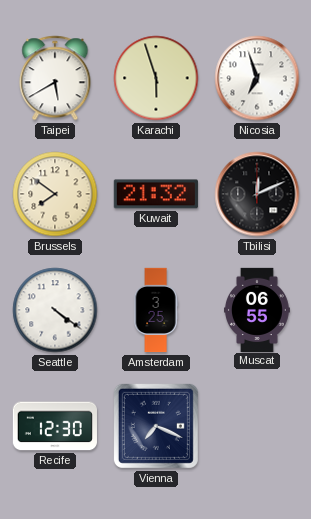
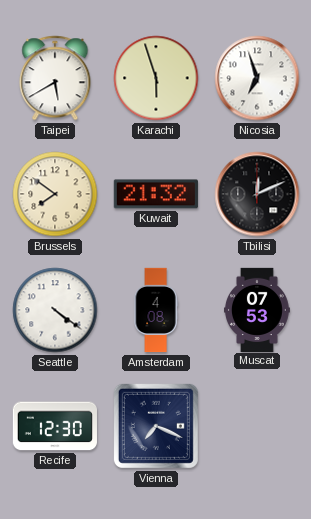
Amsterdam: 3:25 -> 4:08
Muscat: 06:55 -> 07:53
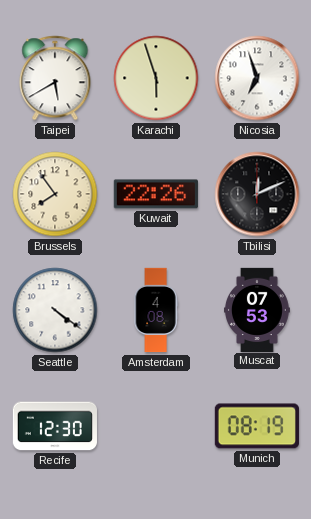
Brussels: 7:51 -> 7:54
Kuwait: 21:32 -> 22:26
Vienna: 7:19 -> none
Munich: none -> 08:19
